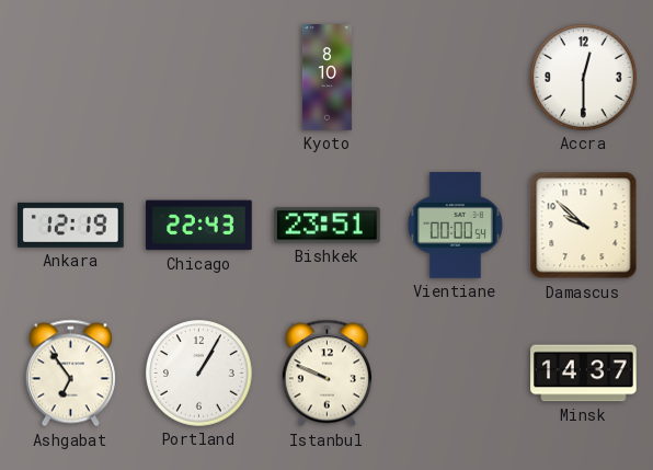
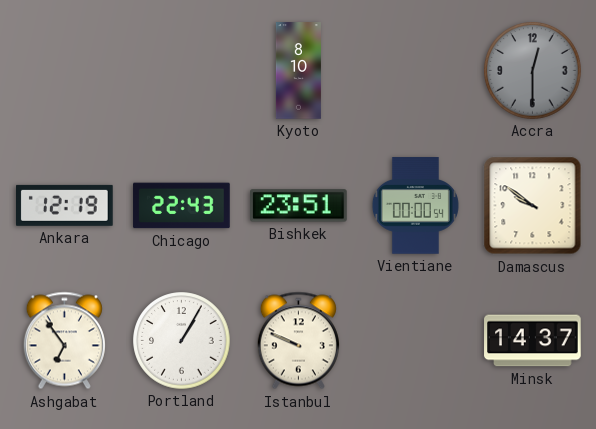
Accra dial: white -> grey
Damascus: 9:52 -> 9:51
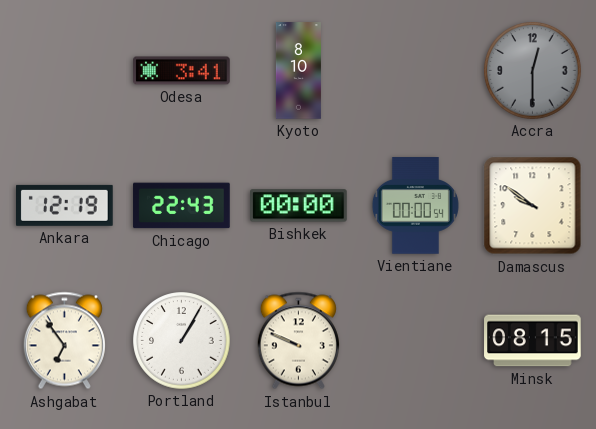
Odesa: none -> 3:41
Bishkek: 23:51 -> 00:00
Minsk: 14:37 -> 08:15
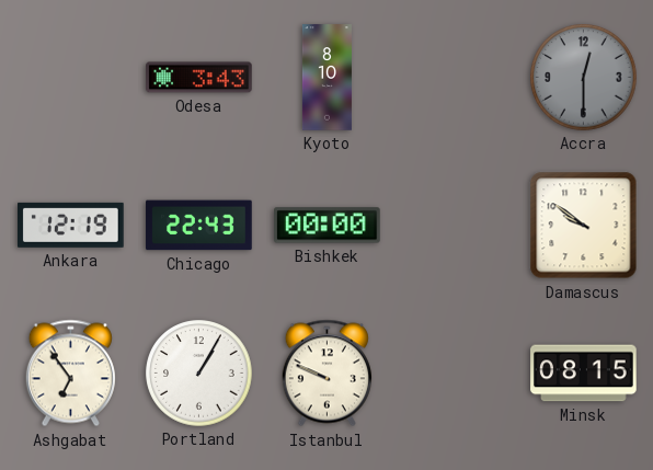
Odesa: 3:41 -> 3:43
Vientiane: 00:00 -> none
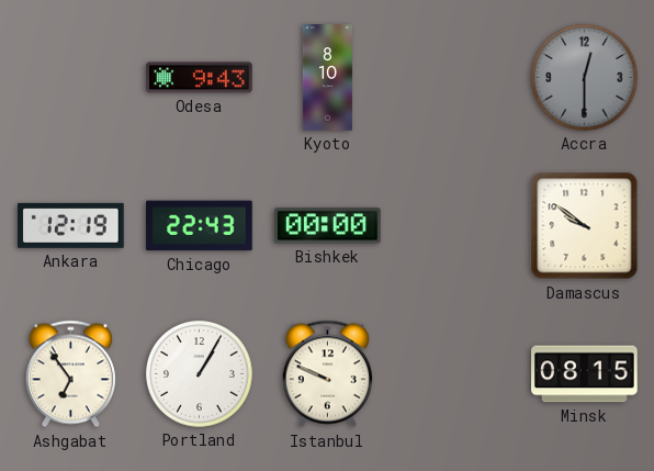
Odesa: 3:43 -> 9:43
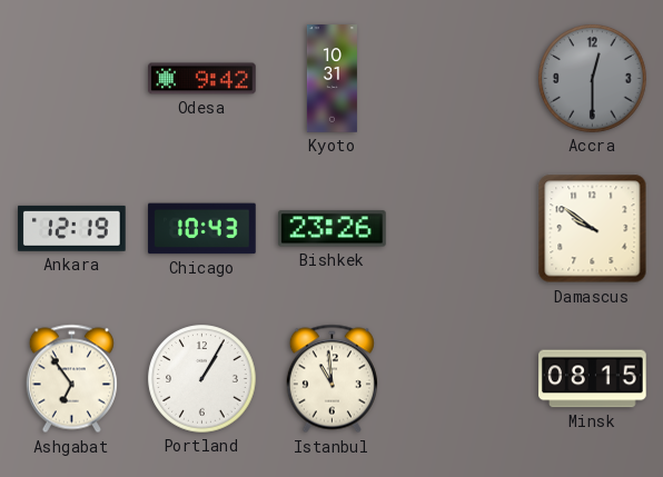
Odesa: 9:43 -> 9:42
Kyoto: 8:10 -> 10:31
Chicago: 22:43 -> 10:43
Bishkek: 00:00 -> 23:26
Istanbul: 9:49 -> 10:59
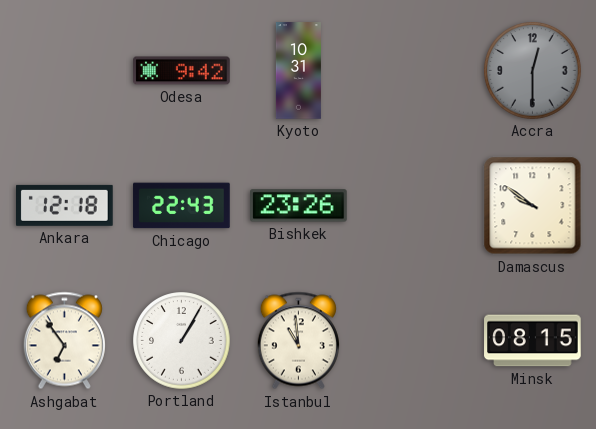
Ankara: 12:19 -> 12:18
Chicago: 10:43 -> 22:43
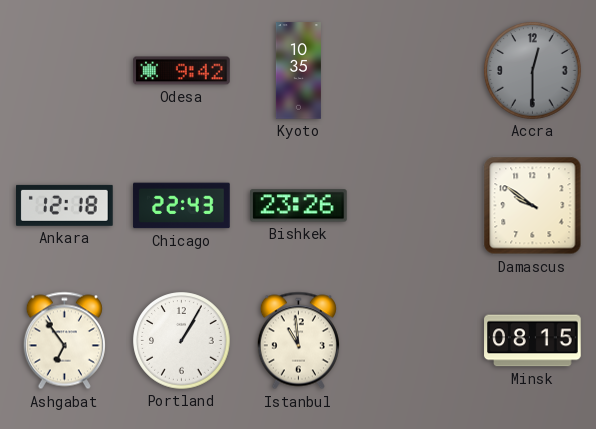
Kyoto: 10:31 -> 10:35
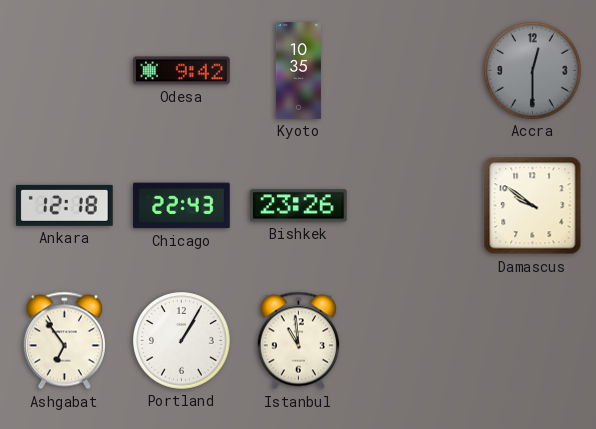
Minsk: 08:15 -> none
